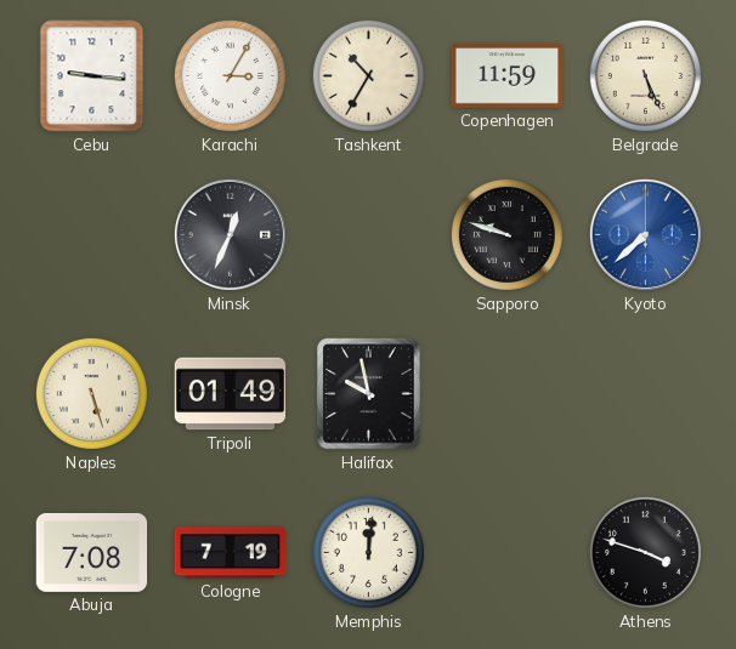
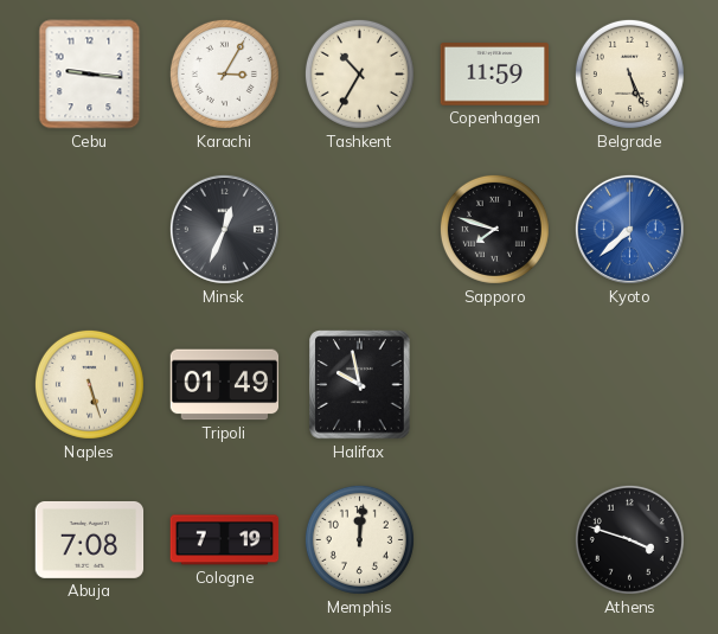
Sapporo: 9:48 -> 7:48
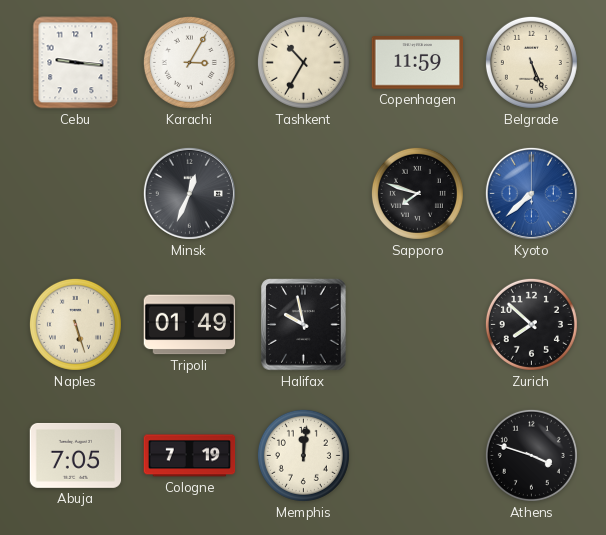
Zurich: none -> 7:52
Abuja: 7:08 -> 7:05
